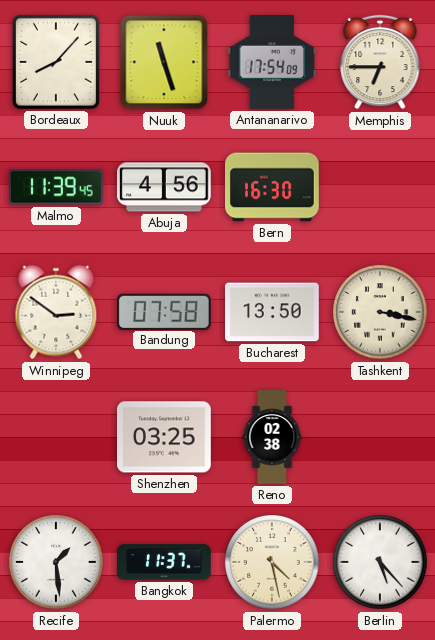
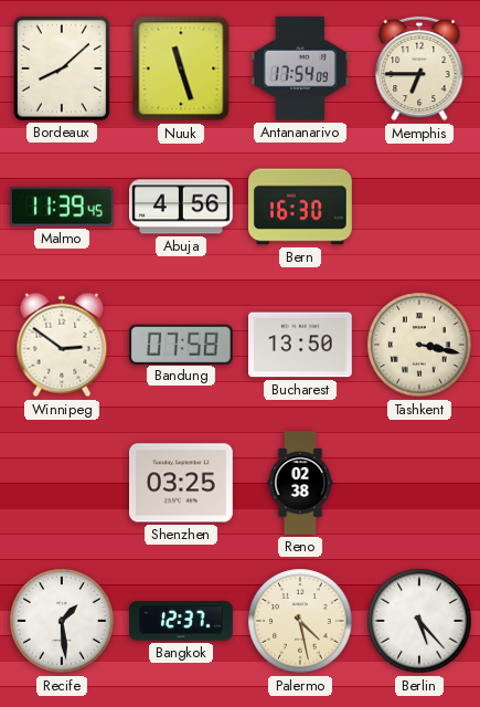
Bordeaux: 8:07 -> 8:08
Bangkok: 11:37 -> 12:37
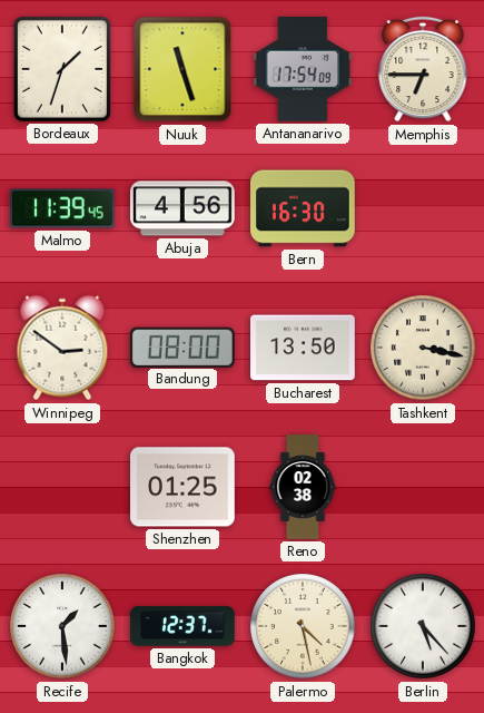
Bordeaux: 8:08 -> 1:33
Bandung: 07:58 -> 08:00
Shenzhen: 03:25 -> 01:25
